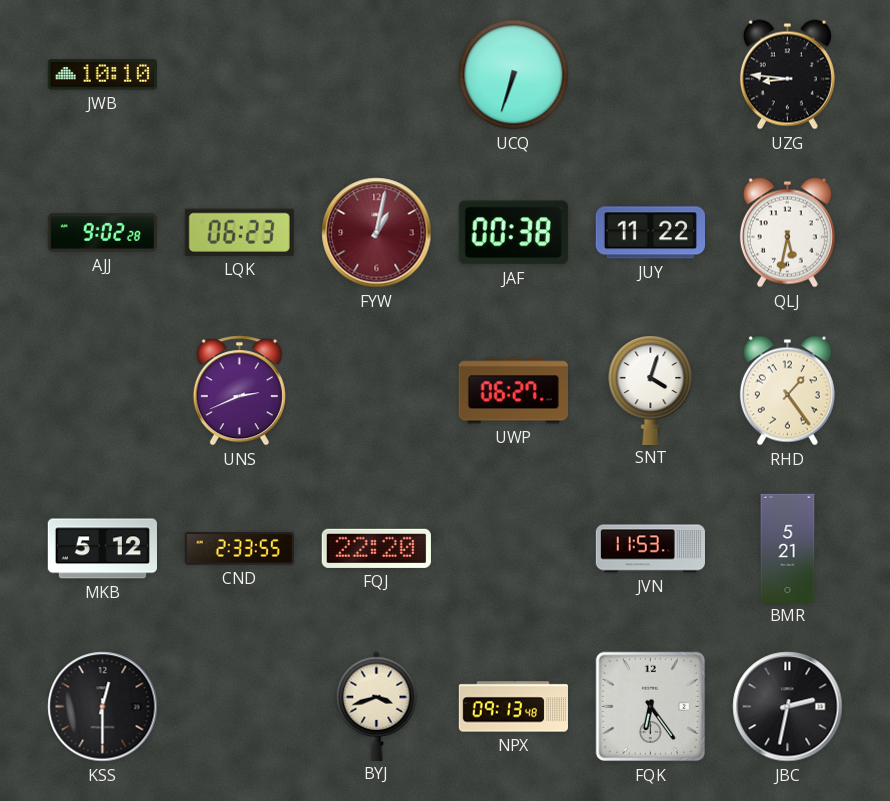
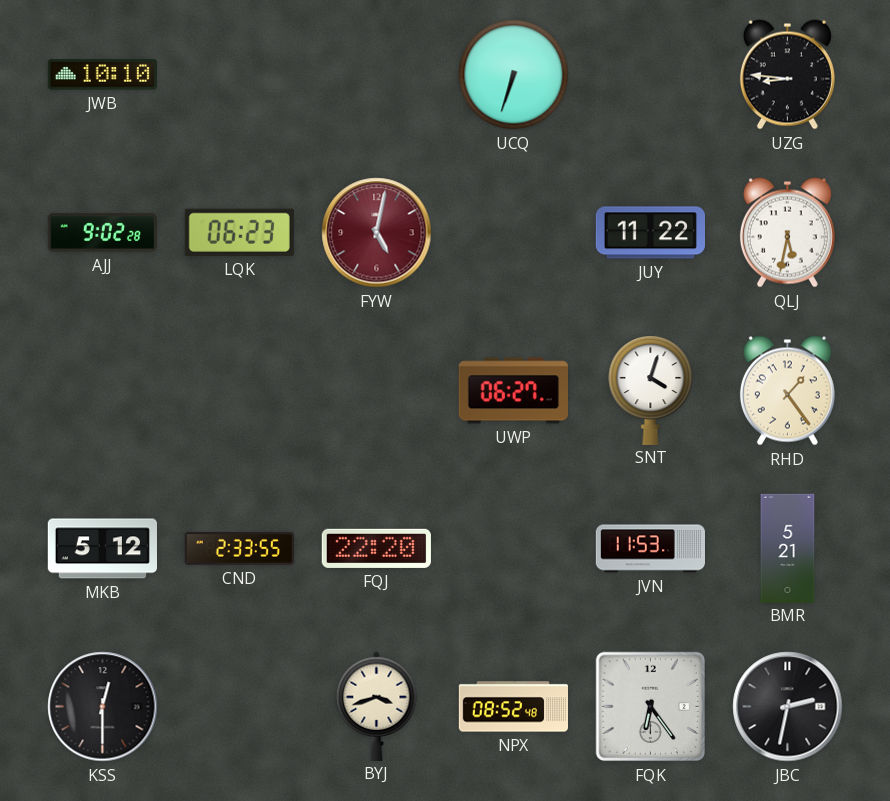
FYW: 1:02 -> 5:02
JAF: 00:38 -> none
UNS: 2:41 -> none
NPX: 09:13 -> 08:52
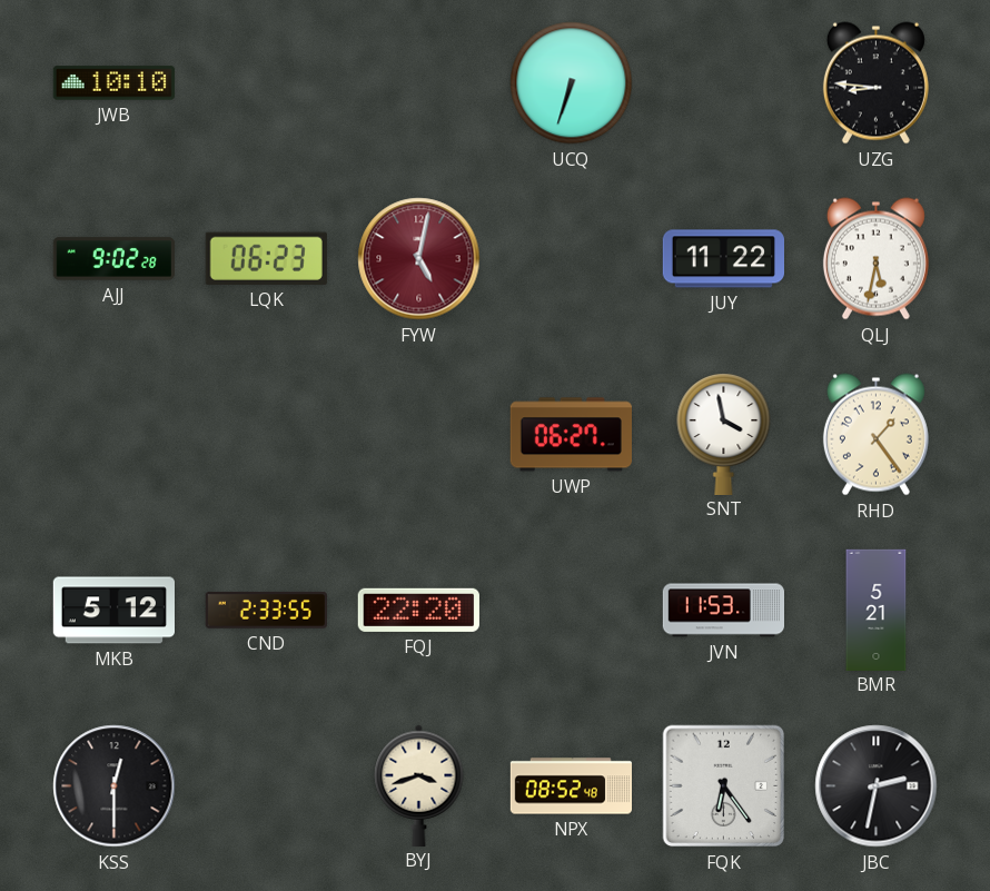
SNT: 4:03 -> 3:58
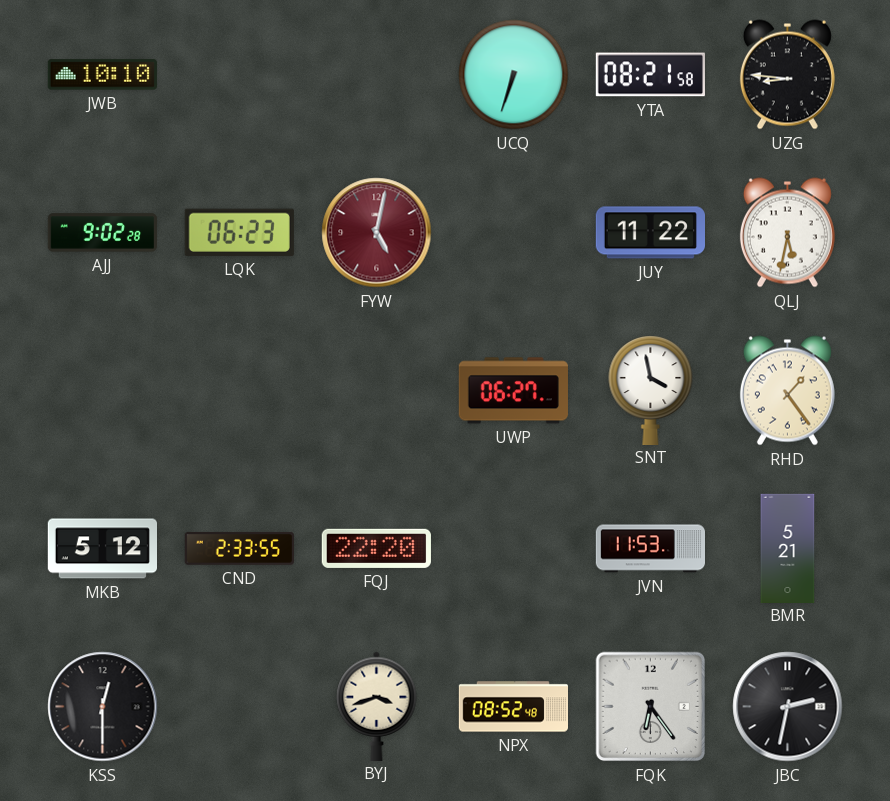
YTA: none -> 08:21
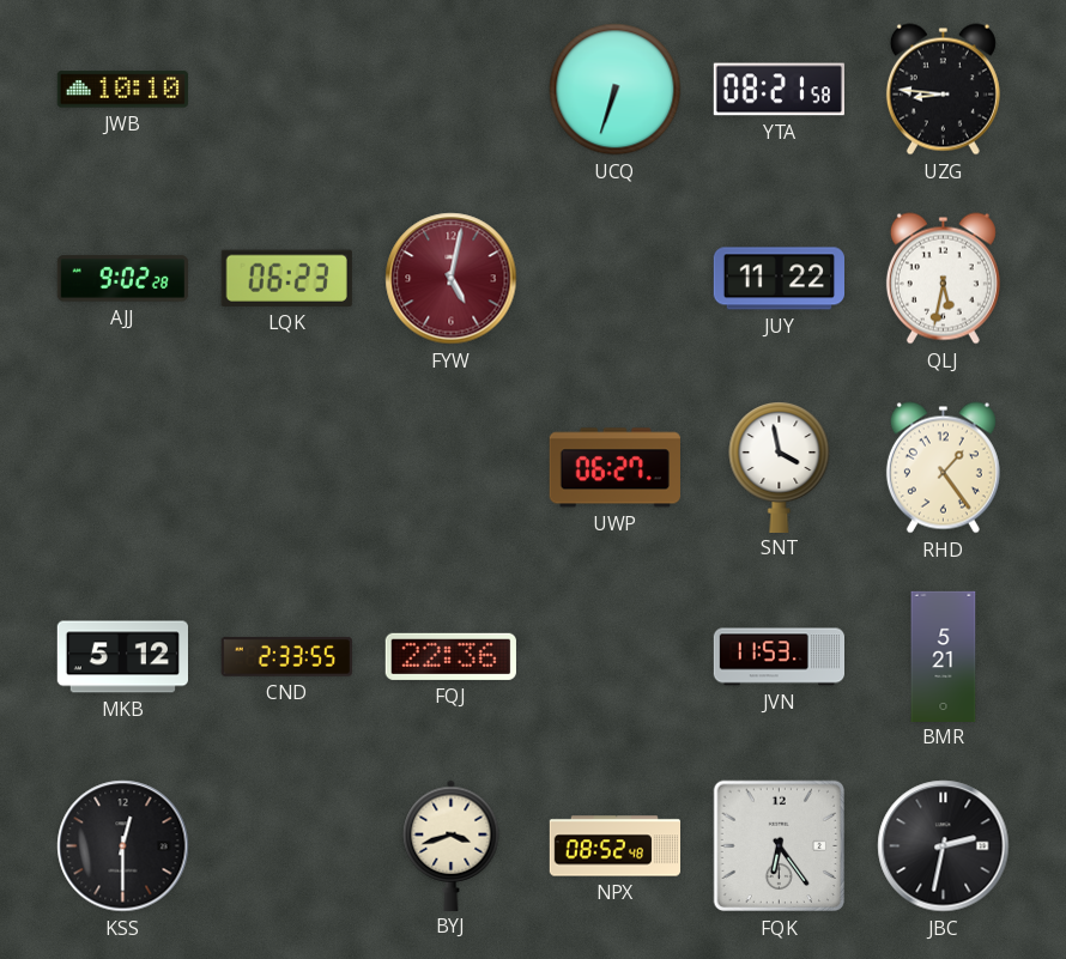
FQJ: 22:20 -> 22:36
